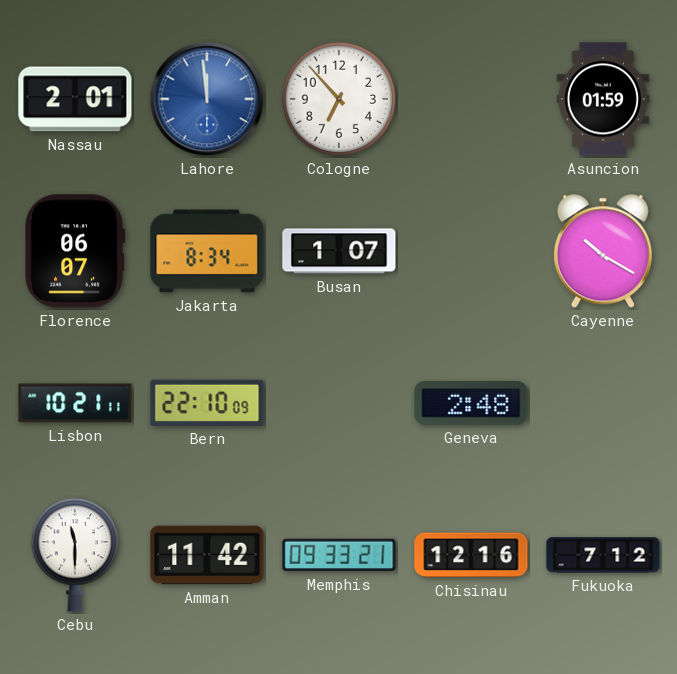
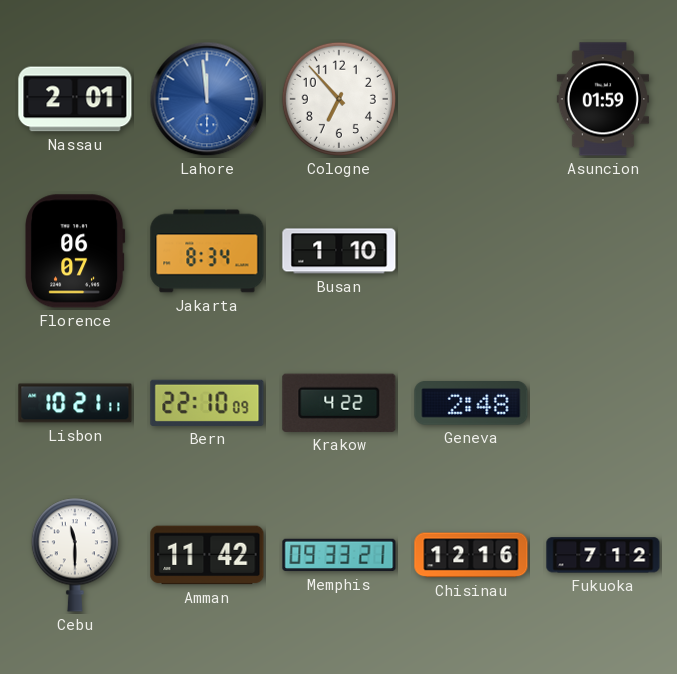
Busan: 1:07 -> 1:10
Cayenne: 10:20 -> none
Krakow: none -> 4:22
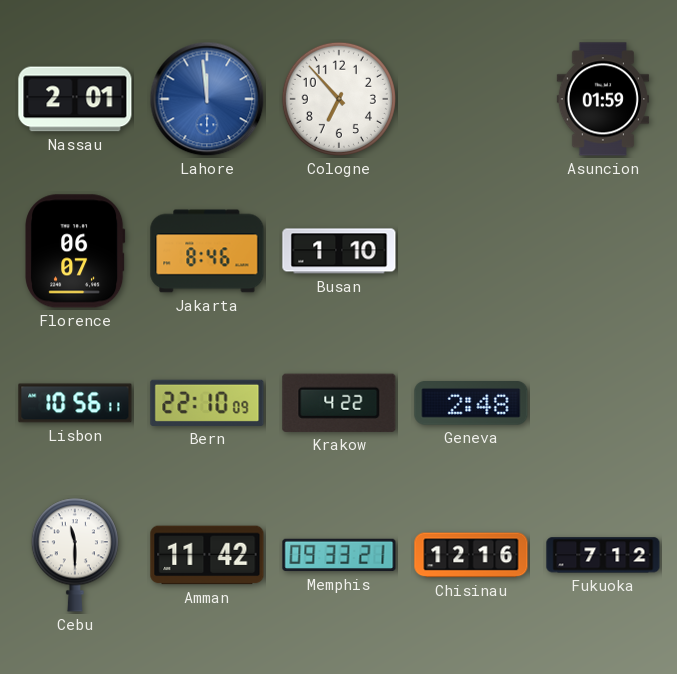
Jakarta: 8:34 -> 8:46
Lisbon: 10:21 -> 10:56
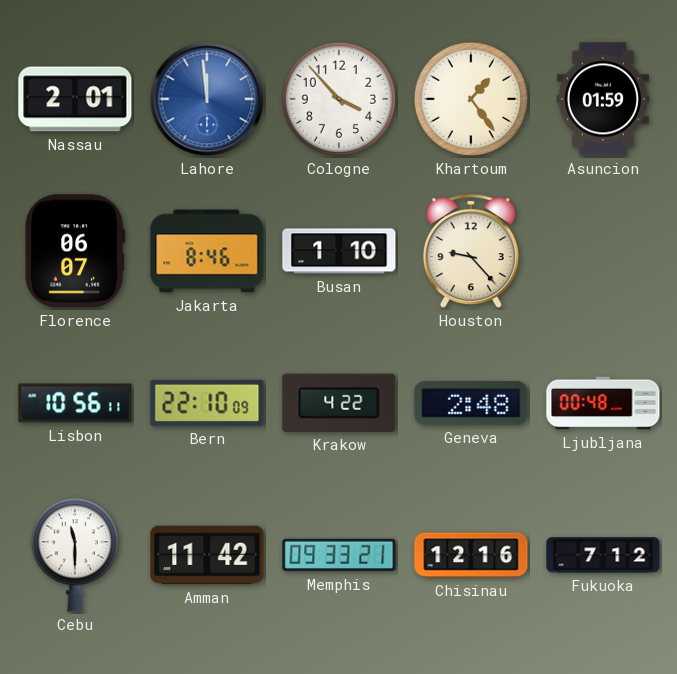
Cologne: 6:53 -> 3:53
Khartoum: none -> 1:24
Houston: none -> 9:23
Ljubljana: none -> 00:48
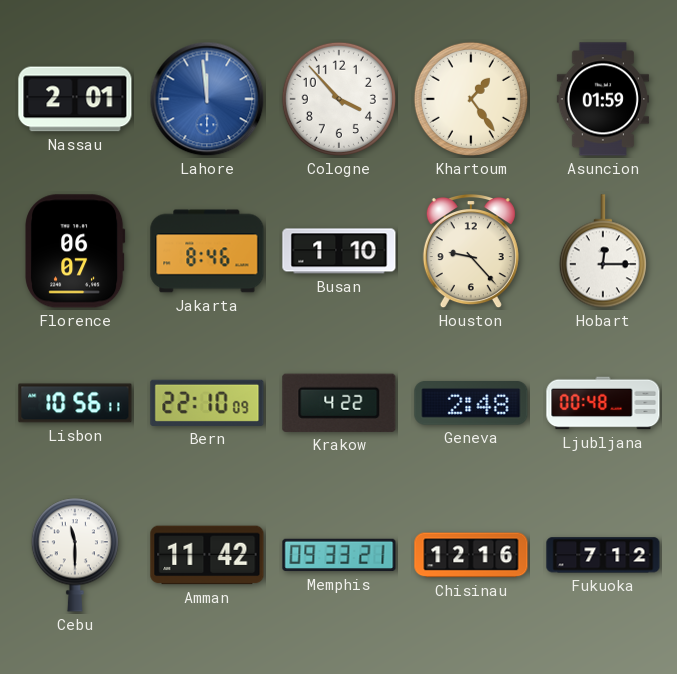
Hobart: none -> 12:15
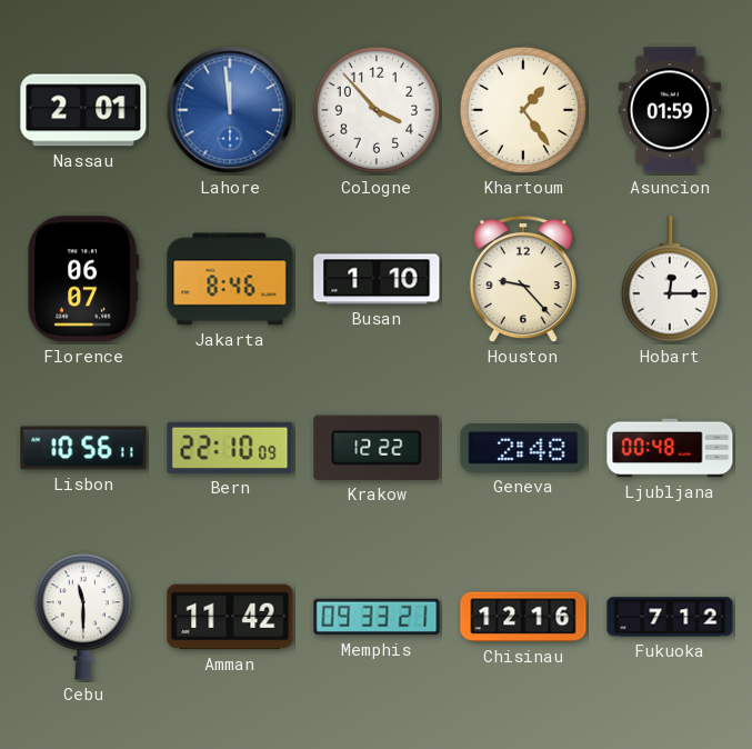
Krakow: 4:22 -> 12:22
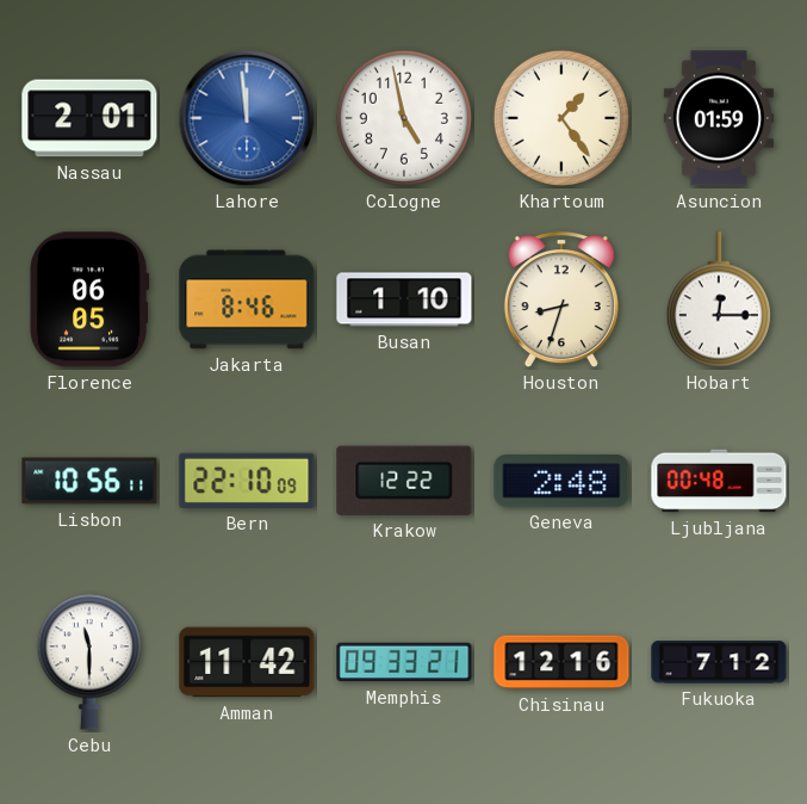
Cologne: 3:53 -> 4:58
Florence: 06:07 -> 06:05
Houston: 9:23 -> 8:33
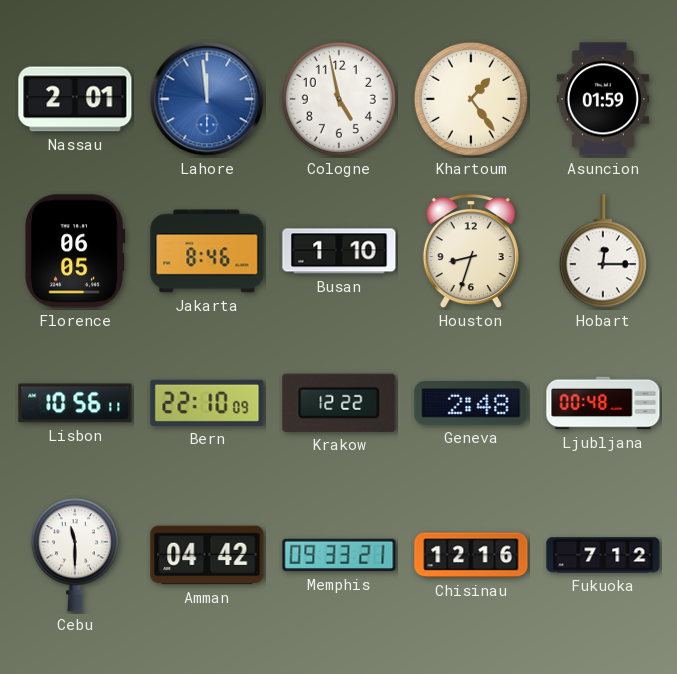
Amman: 11:42 -> 04:42
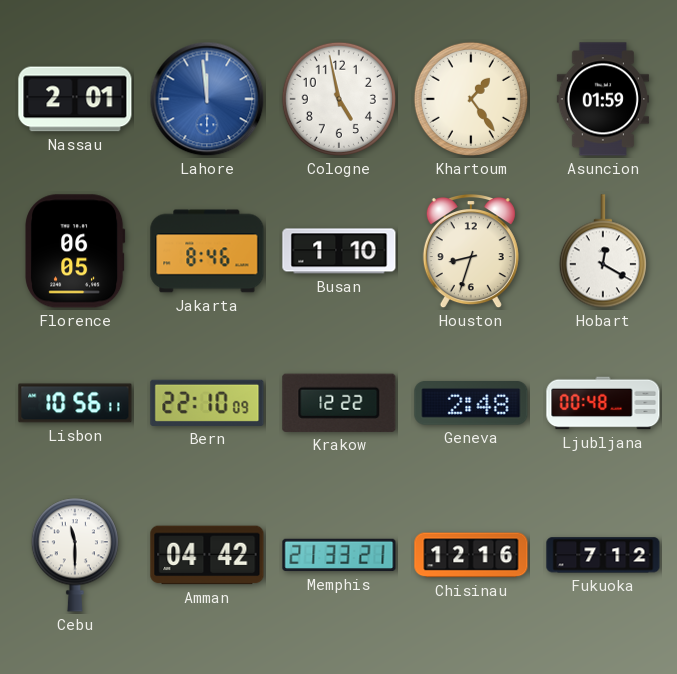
Hobart: 12:15 -> 12:20
Memphis: 09:33 -> 21:33
